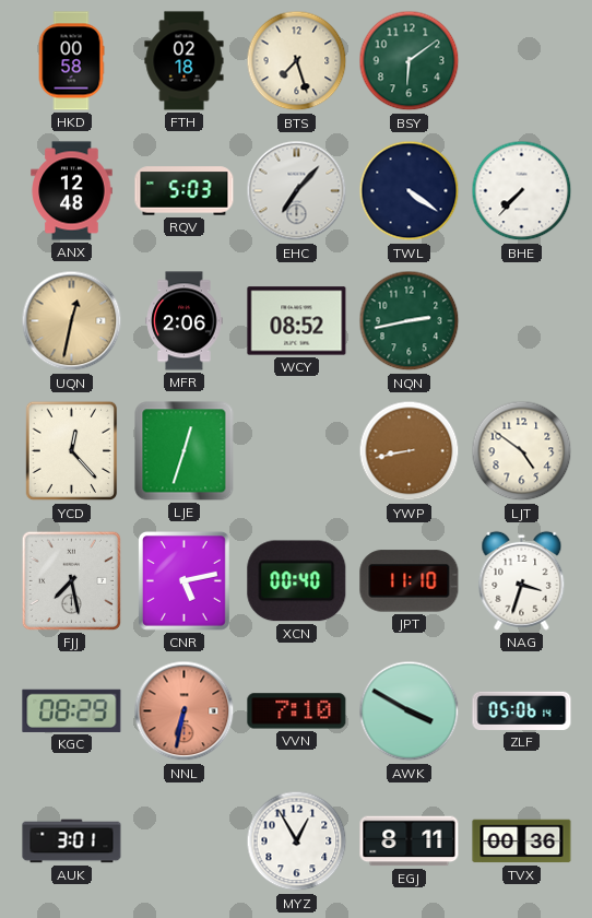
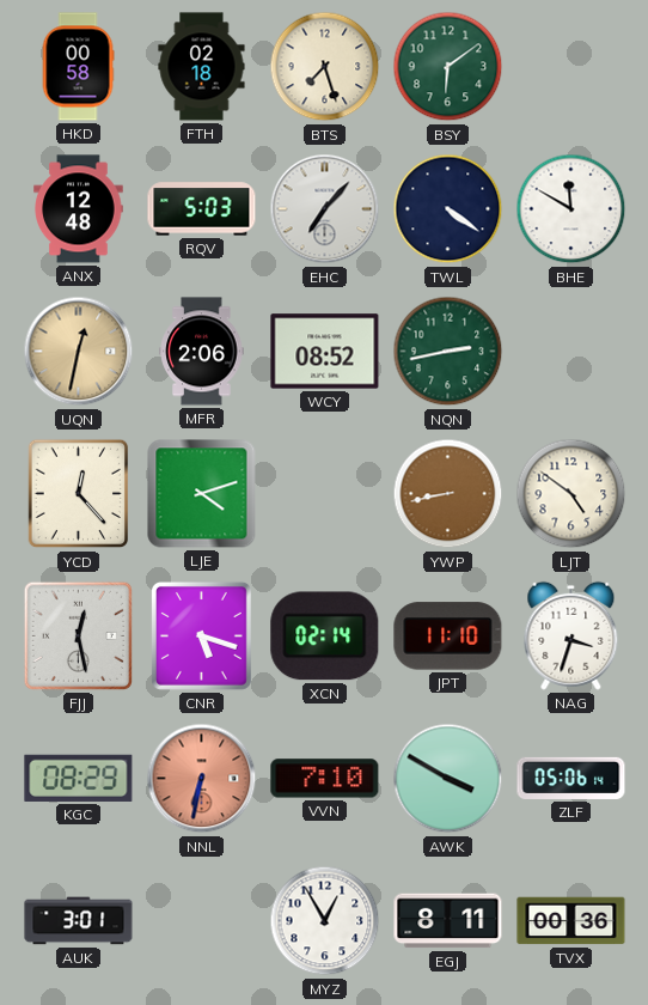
BHE: 7:37 -> 11:50
LJE: 12:33 -> 4:12
FJJ: 7:28 -> 12:28
CNR: 5:13 -> 5:18
XCN: 00:40 -> 02:14
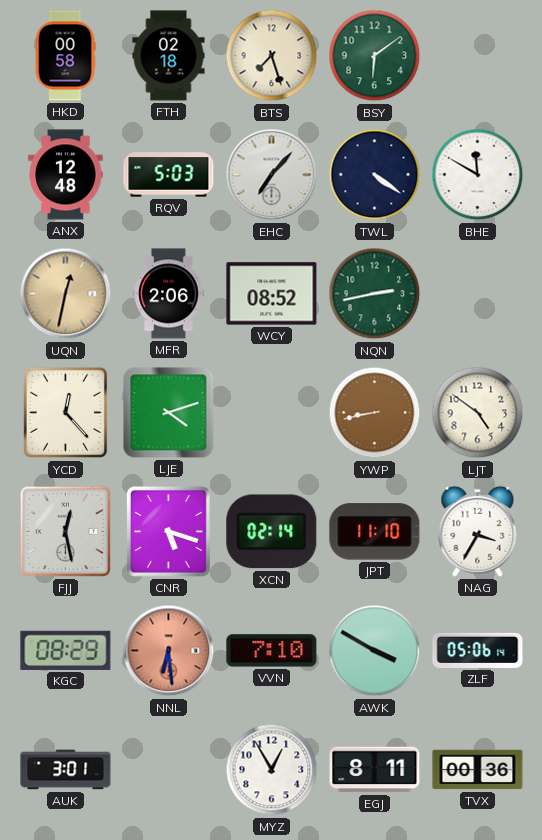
NAG: 3:33 -> 3:35
NNL: 6:32 -> 6:29
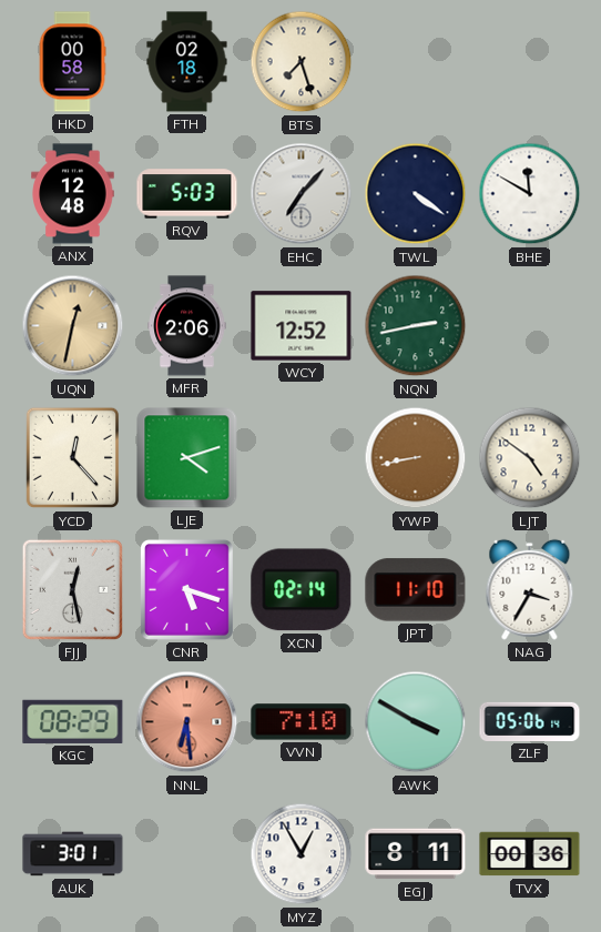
BSY: 6:09 -> none
WCY: 08:52 -> 12:52
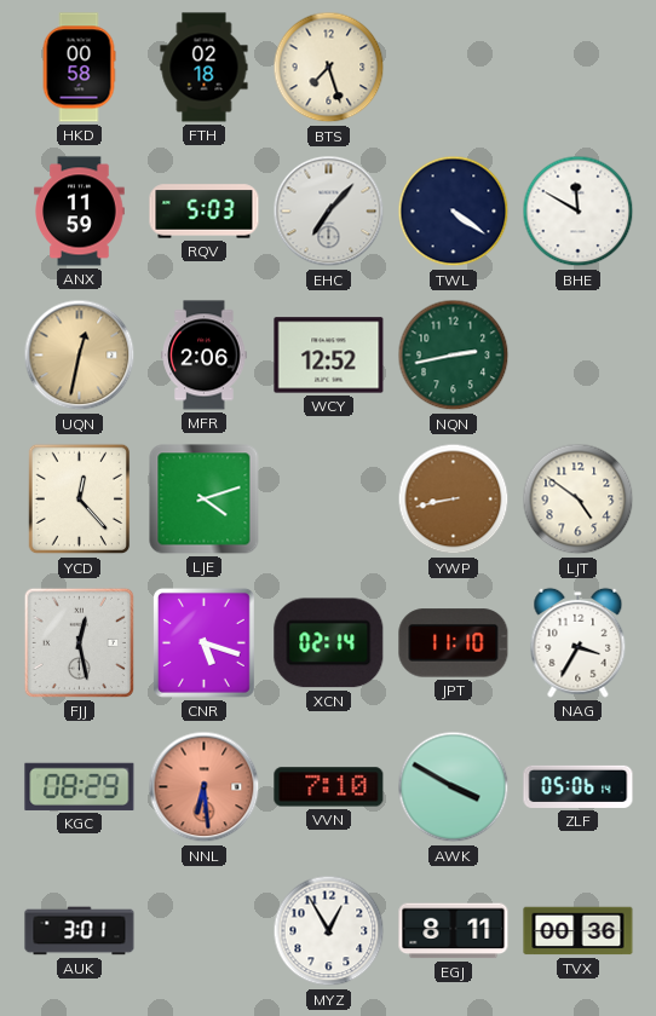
ANX: 12:48 -> 11:59
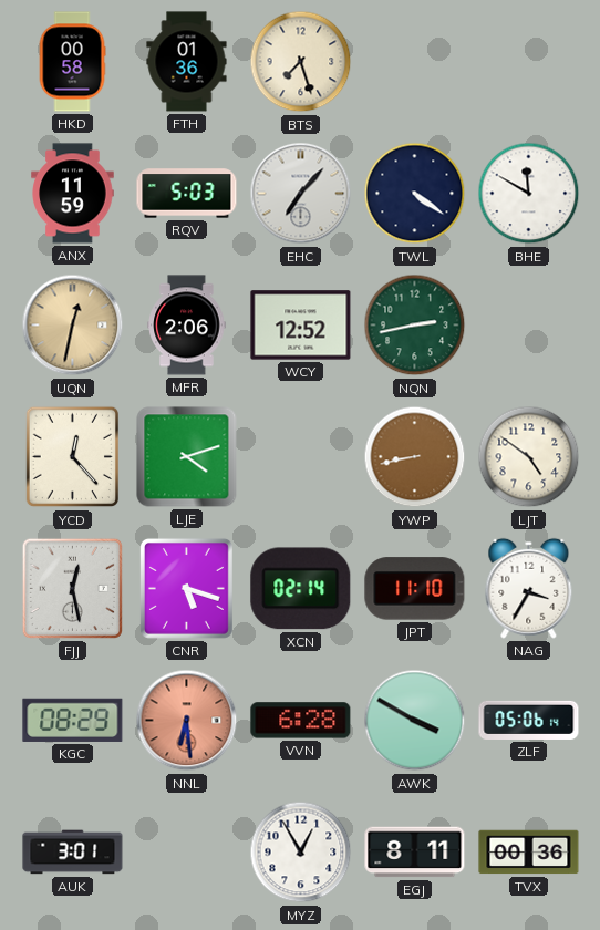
FTH: 02:18 -> 01:36
VVN: 7:10 -> 6:28
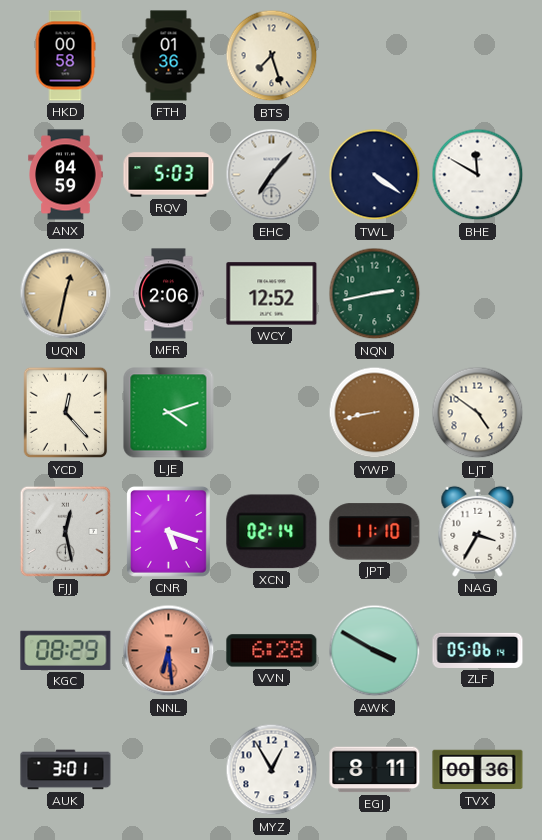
ANX: 11:59 -> 04:59
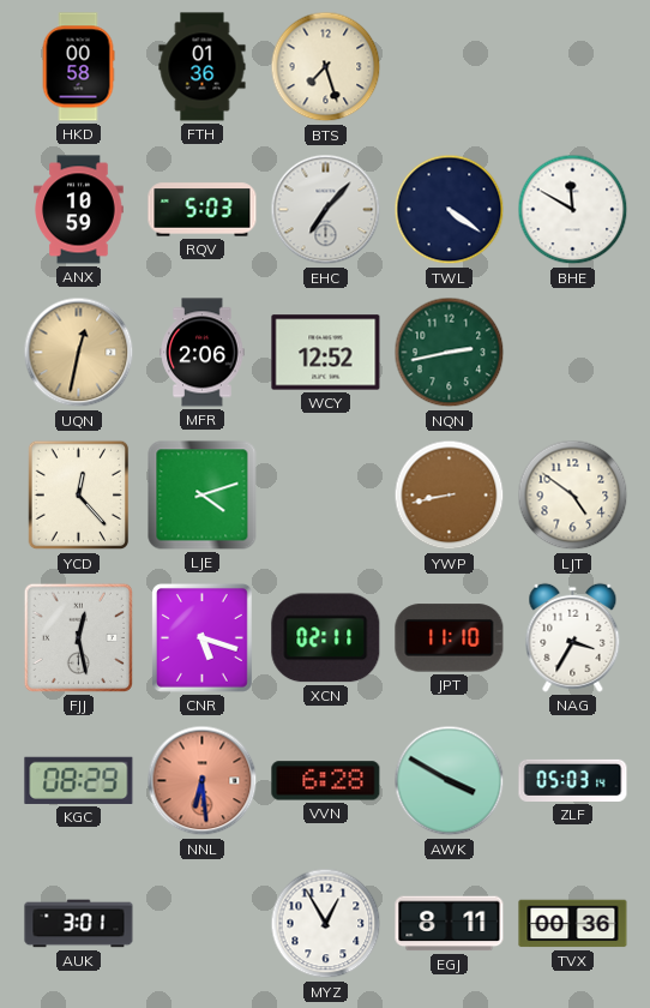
ANX: 04:59 -> 10:59
XCN: 02:14 -> 02:11
ZLF: 05:06 -> 05:03
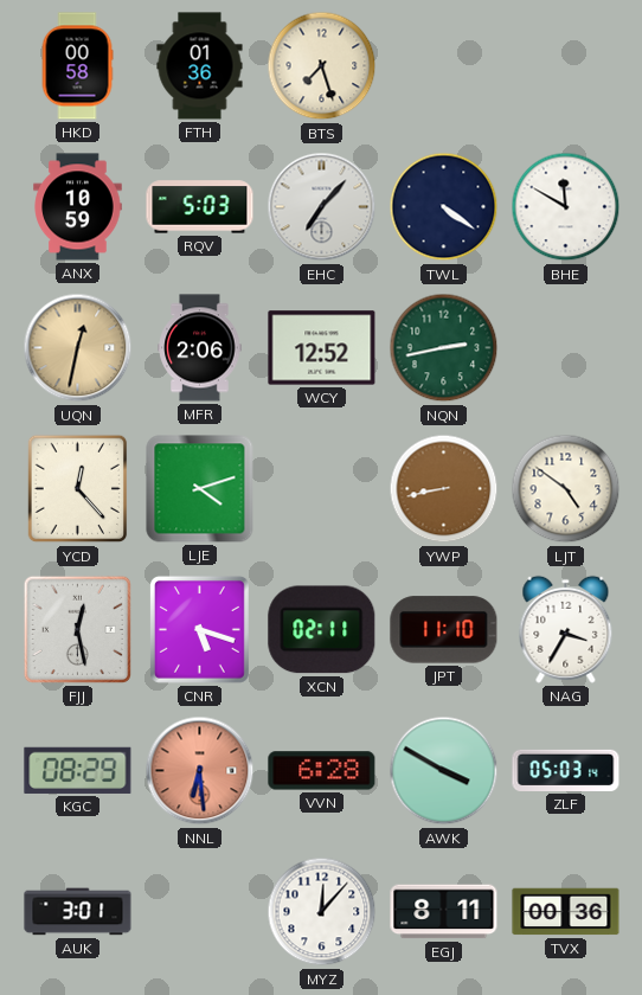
MYZ: 12:55 -> 12:07
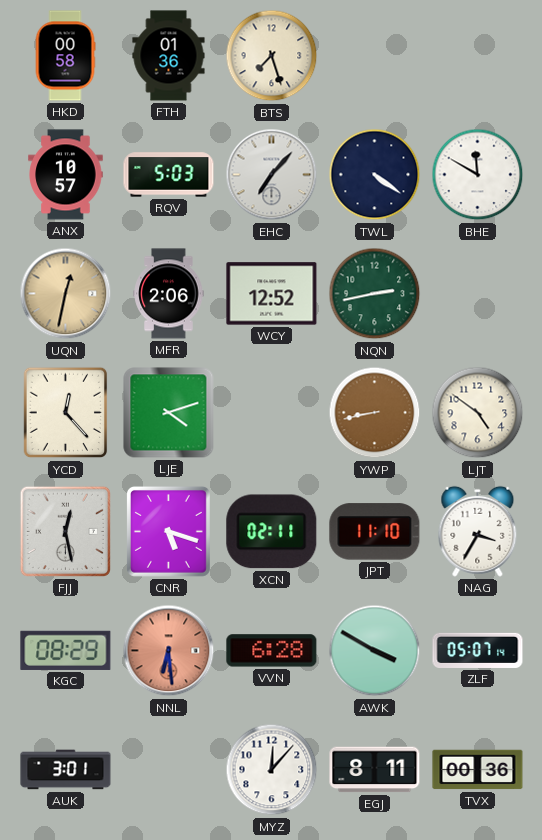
ANX: 10:59 -> 10:57
ZLF: 05:03 -> 05:07
